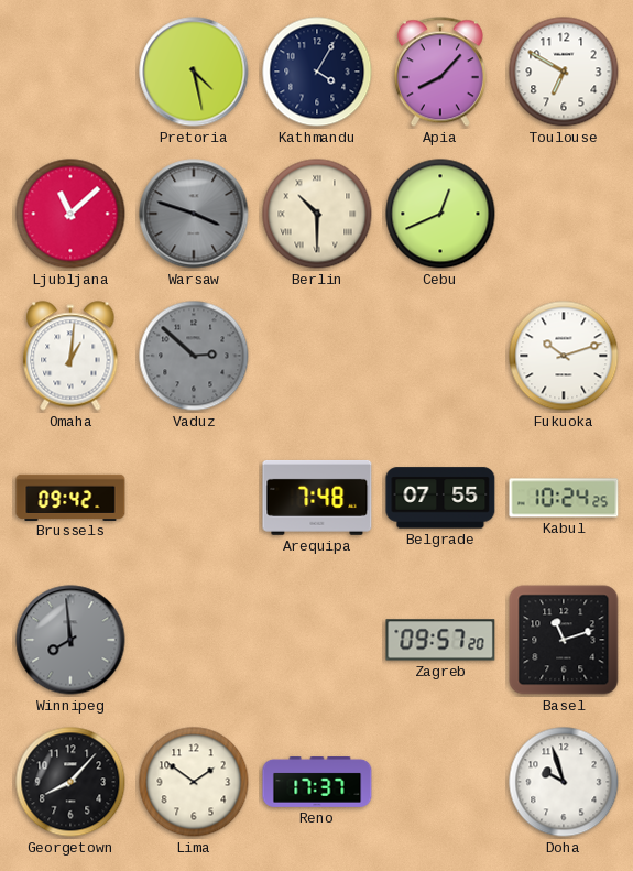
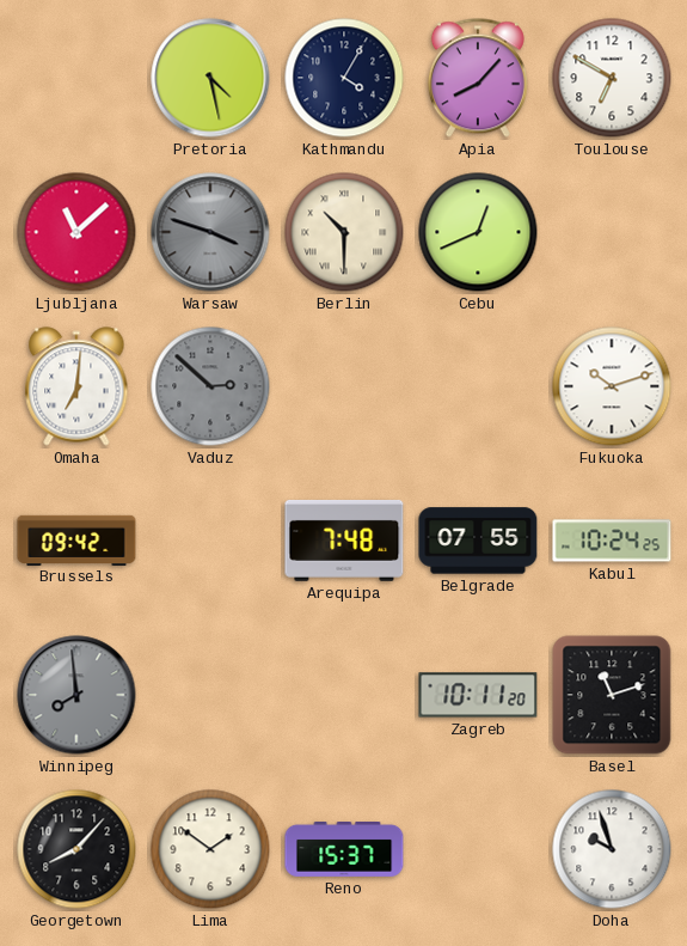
Omaha: 1:01 -> 7:01
Zagreb: 09:57 -> 10:11
Reno: 17:37 -> 15:37
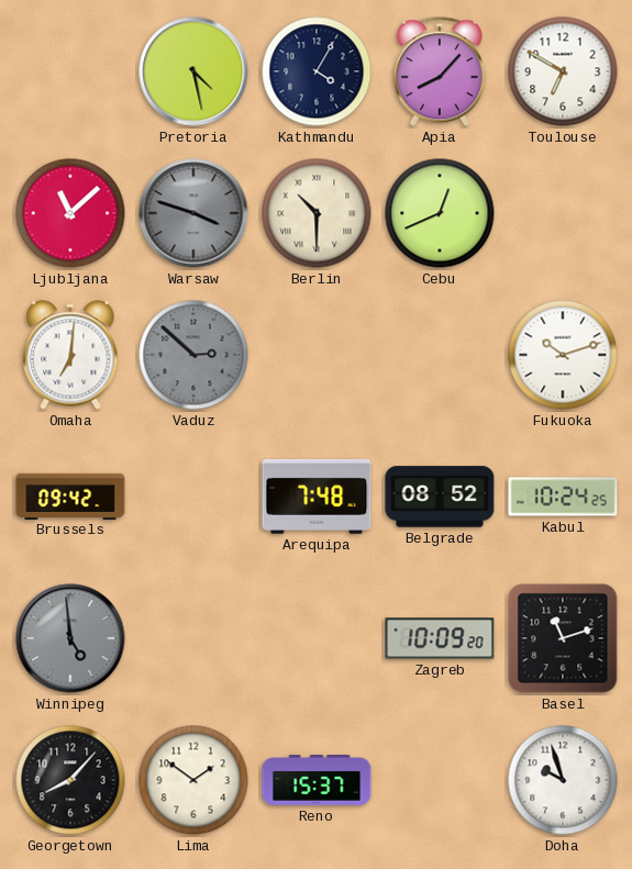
Belgrade: 07:55 -> 08:52
Winnipeg: 7:59 -> 4:59
Zagreb: 10:11 -> 10:09
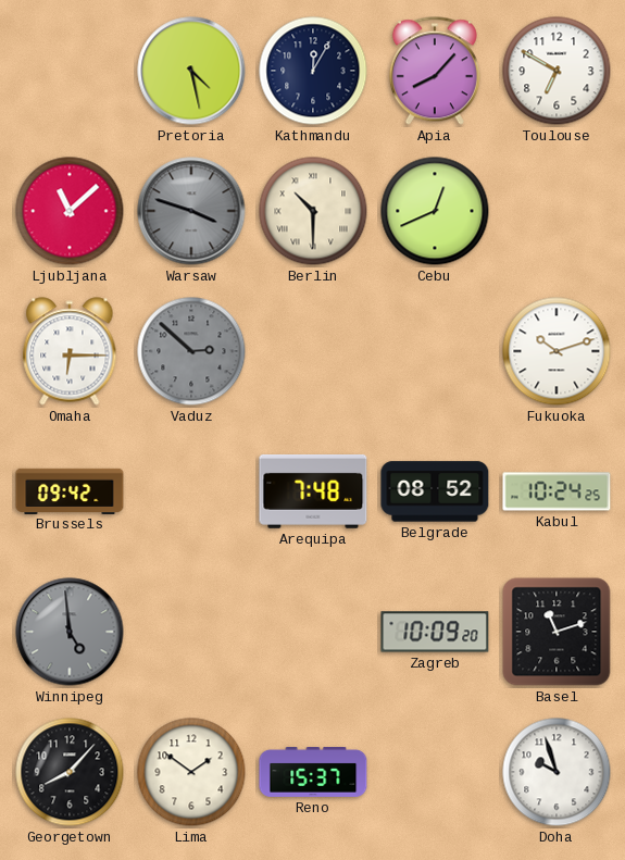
Kathmandu: 4:05 -> 12:05
Omaha: 7:01 -> 6:15
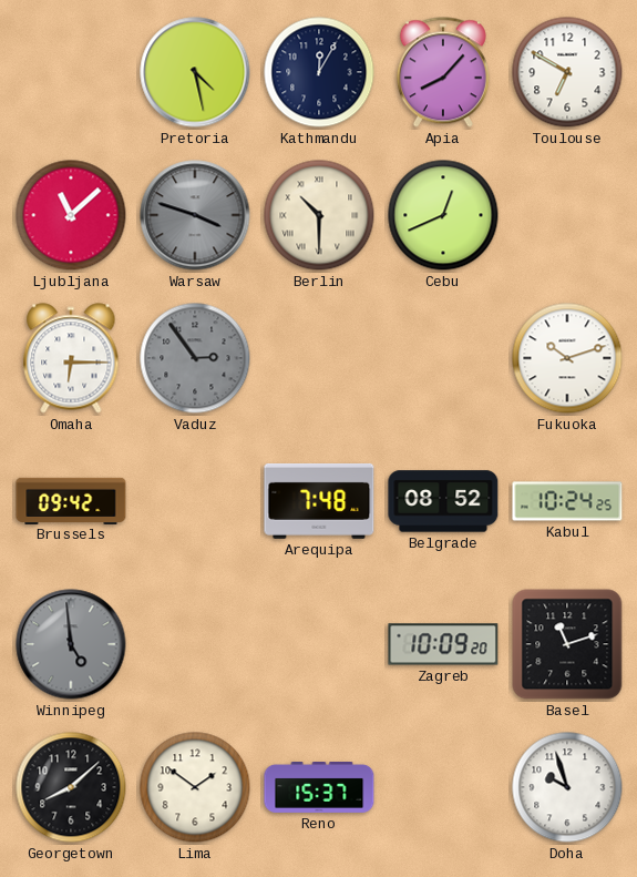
Vaduz: 2:52 -> 2:54
Georgetown: 8:07 -> 8:08
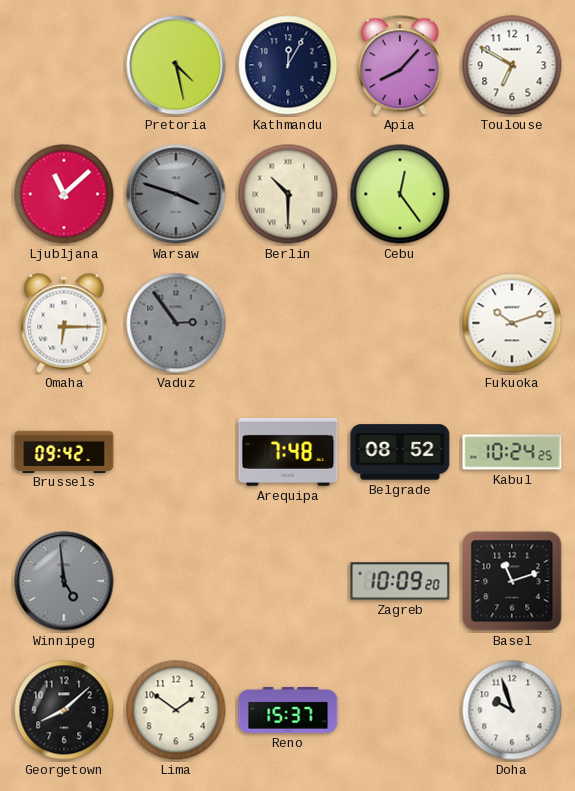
Cebu: 12:41 -> 12:24
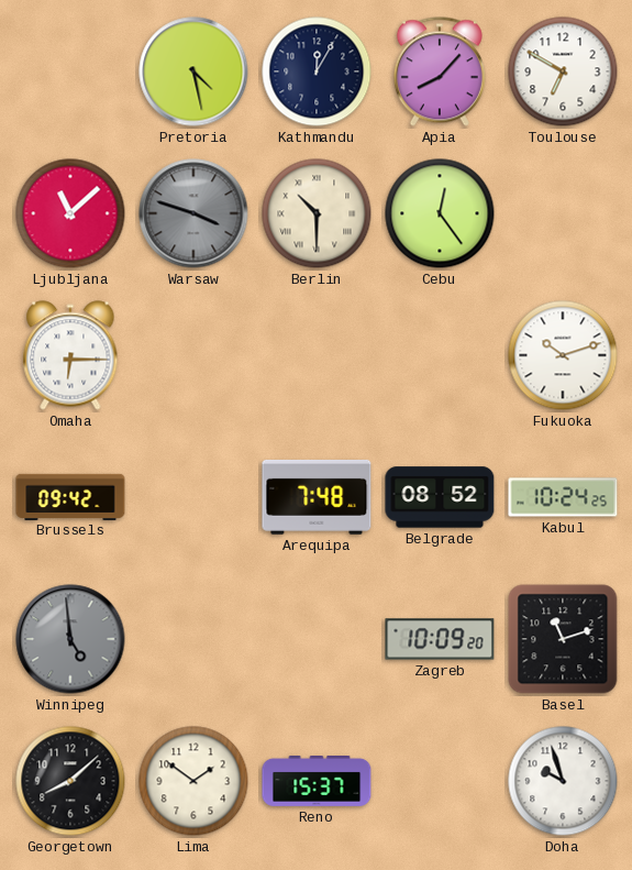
Vaduz: 2:54 -> none
